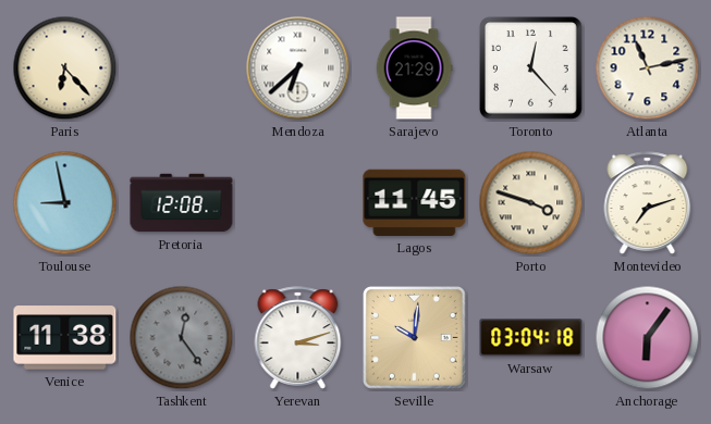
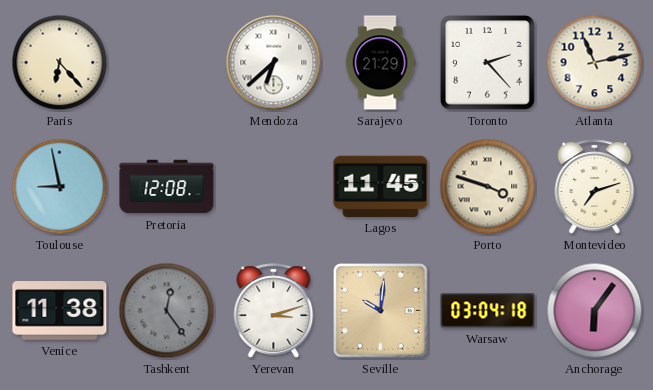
Toronto: 12:23 -> 2:23
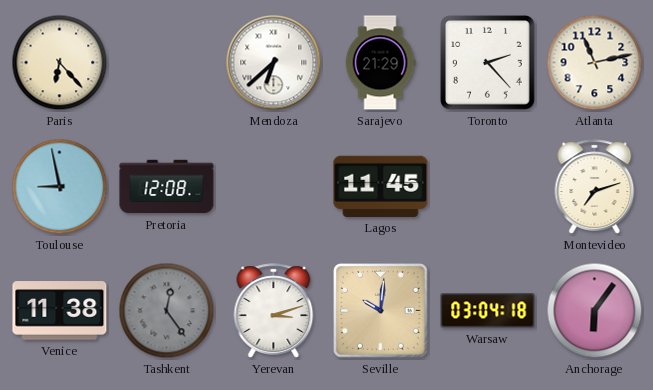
Porto: 3:48 -> none
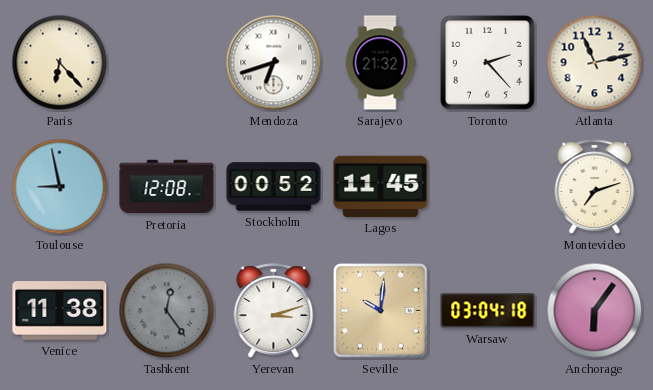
Mendoza: 6:38 -> 6:42
Sarajevo: 21:29 -> 21:32
Stockholm: none -> 00:52
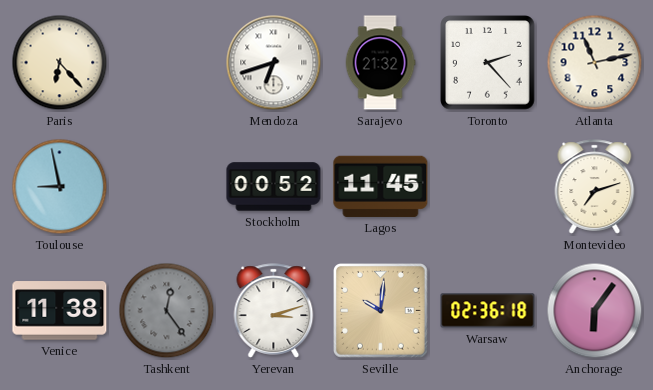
Pretoria: 12:08 -> none
Warsaw: 03:04 -> 02:36
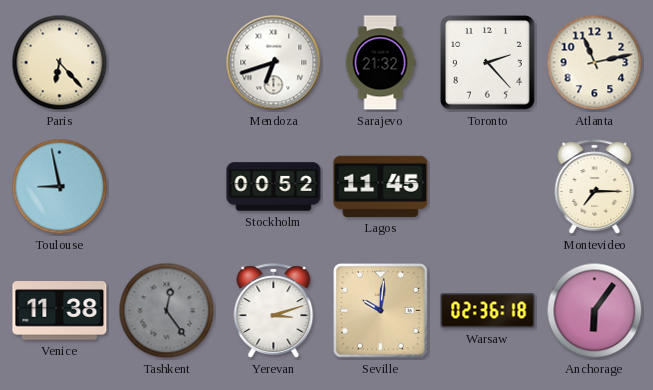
Montevideo: 7:12 -> 7:15
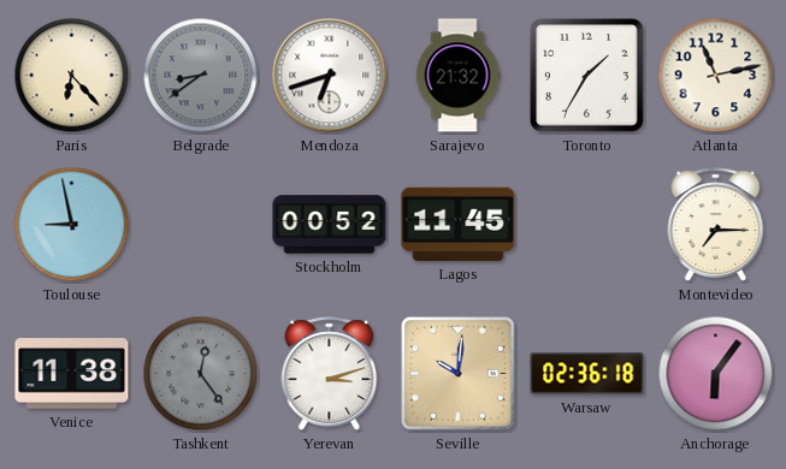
Belgrade: none -> 8:39
Toronto: 2:23 -> 1:35
